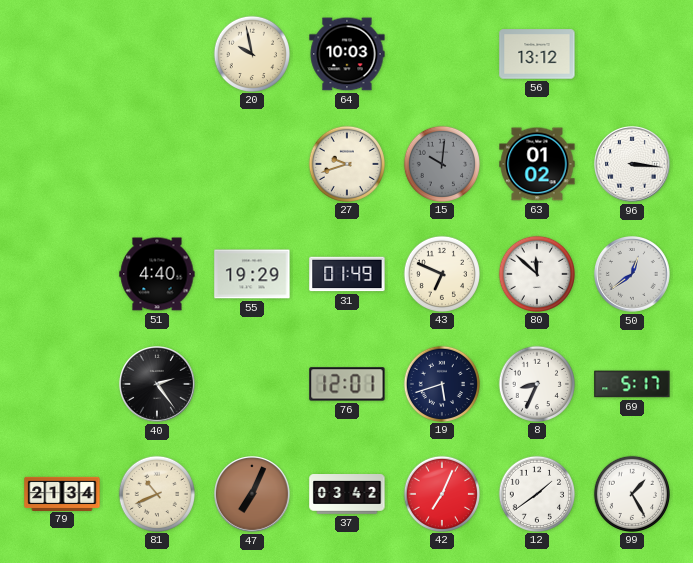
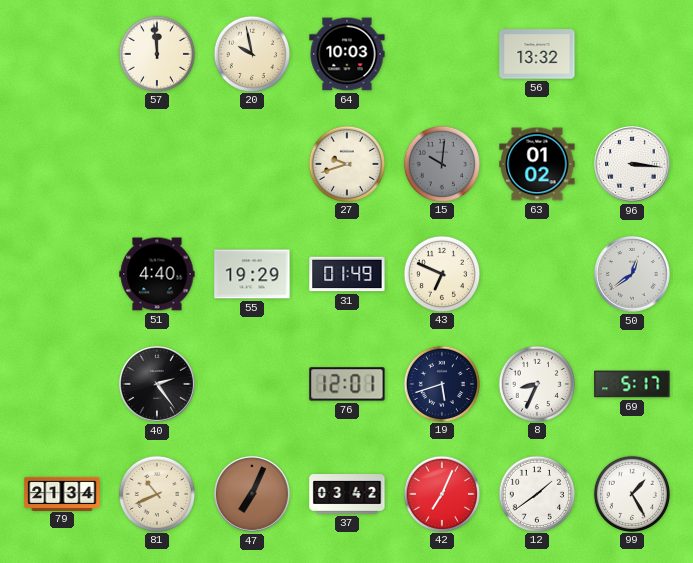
57: none -> 11:59
56: 13:12 -> 13:32
80: 11:52 -> none
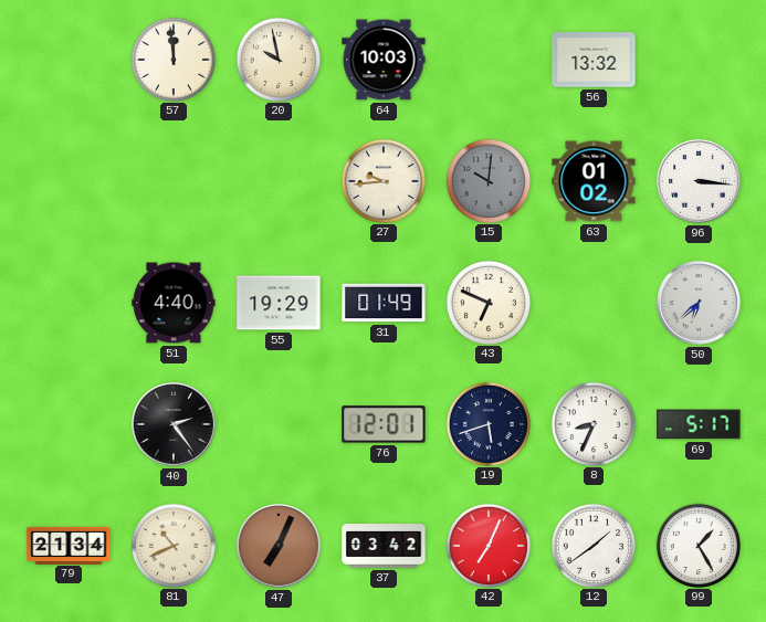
27: 9:42 -> 9:44
50: 12:39 -> 6:38
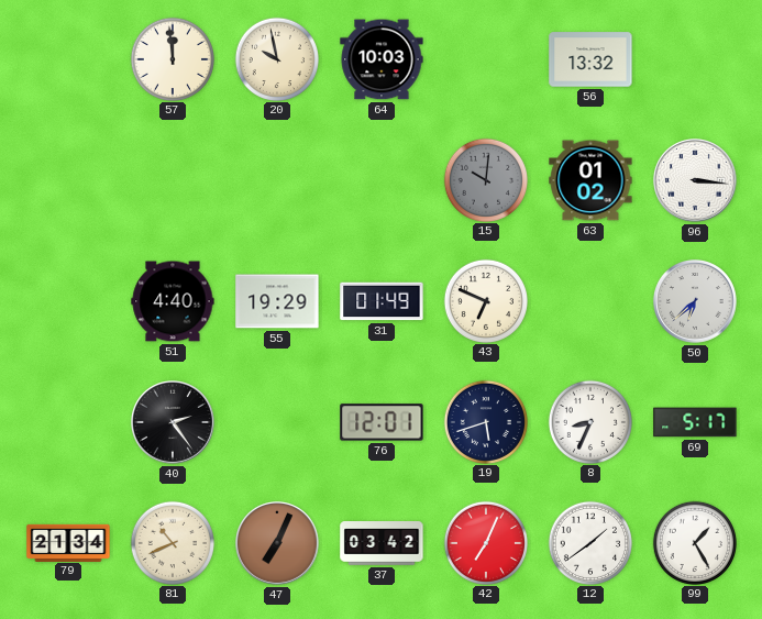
27: 9:44 -> none
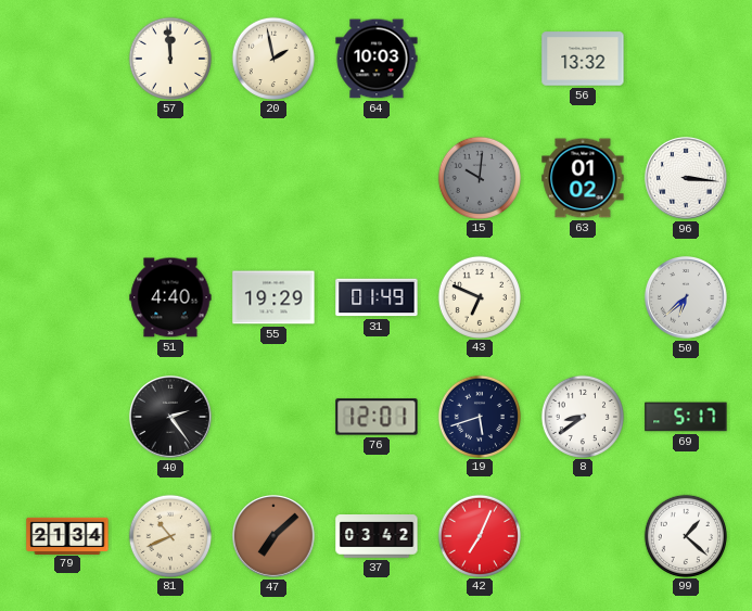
20: 9:58 -> 1:58
8: 8:34 -> 8:39
47: 7:04 -> 7:08
12: 1:39 -> none
99: 1:25 -> 1:22
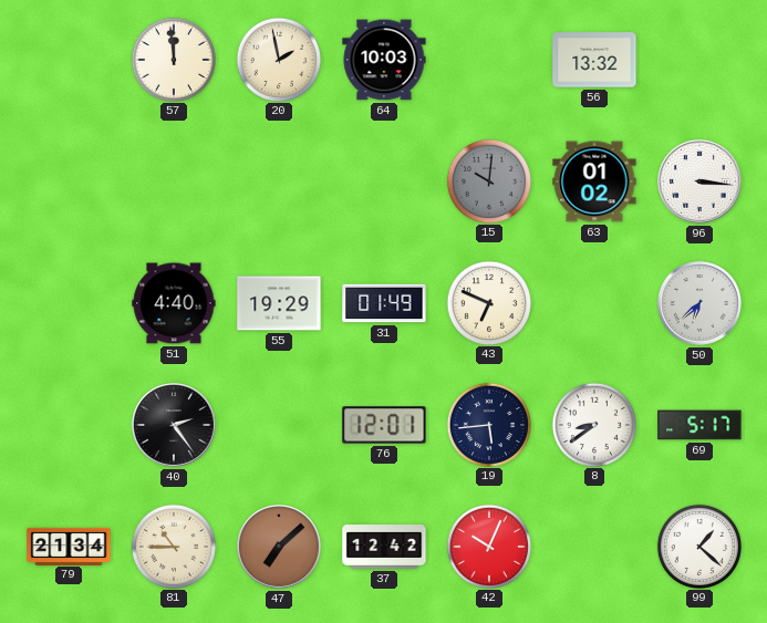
19: 5:42 -> 5:44
81: 10:41 -> 10:45
37: 03:42 -> 12:42
42: 7:04 -> 10:04
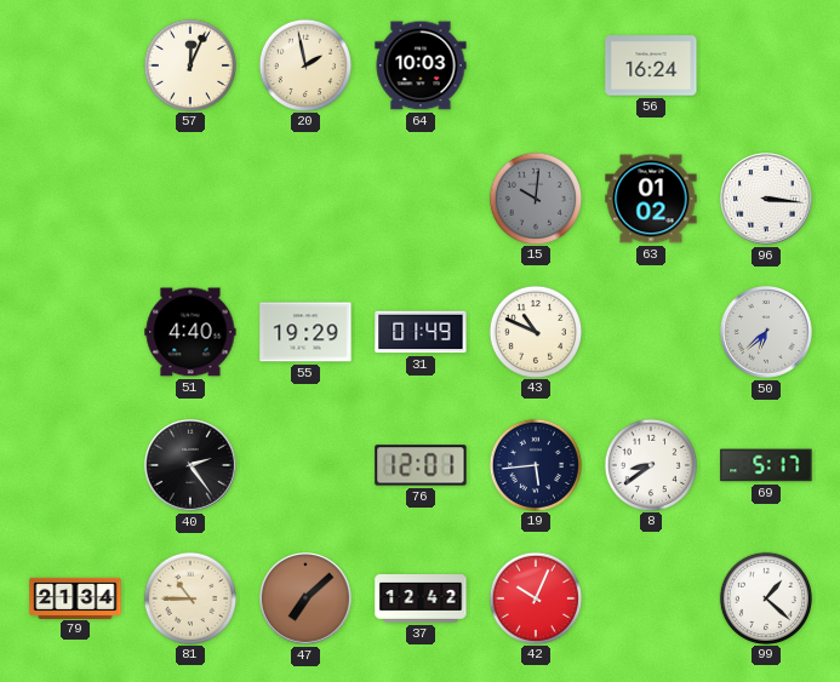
57: 11:59 -> 12:04
56: 13:32 -> 16:24
43: 6:49 -> 10:49
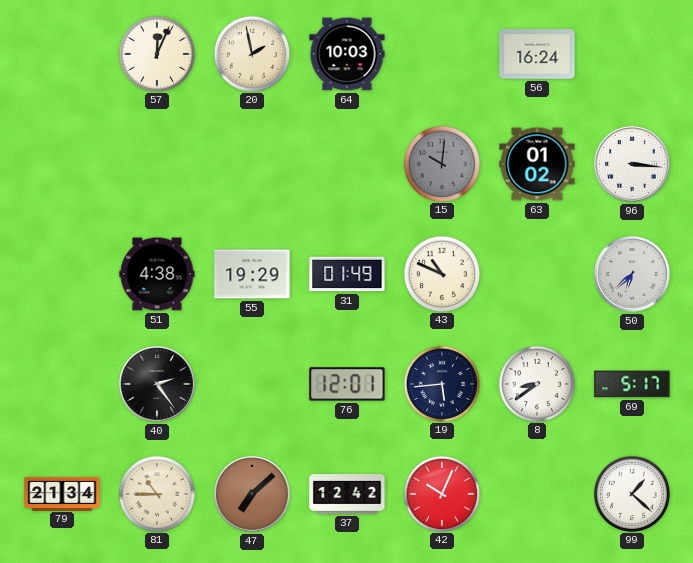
51: 4:40 -> 4:38
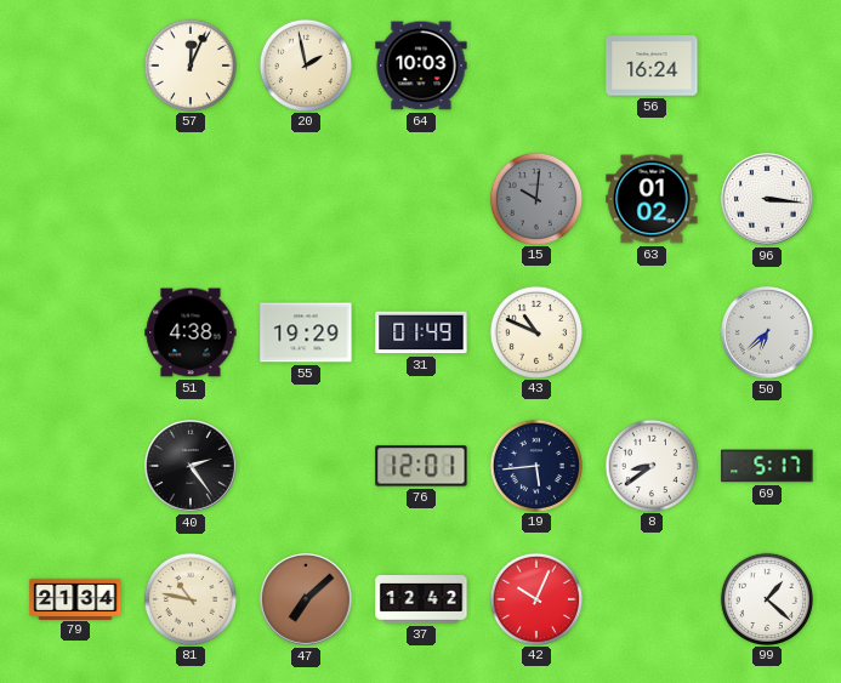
81: 10:45 -> 10:47
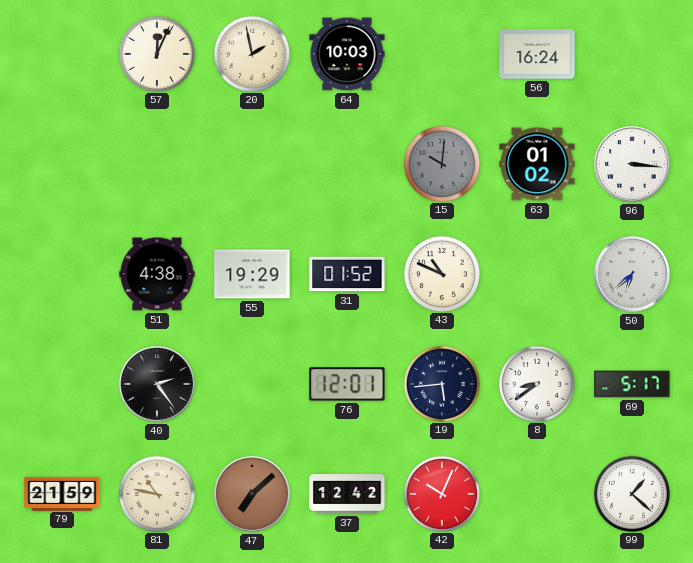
31: 01:49 -> 01:52
79: 21:34 -> 21:59
